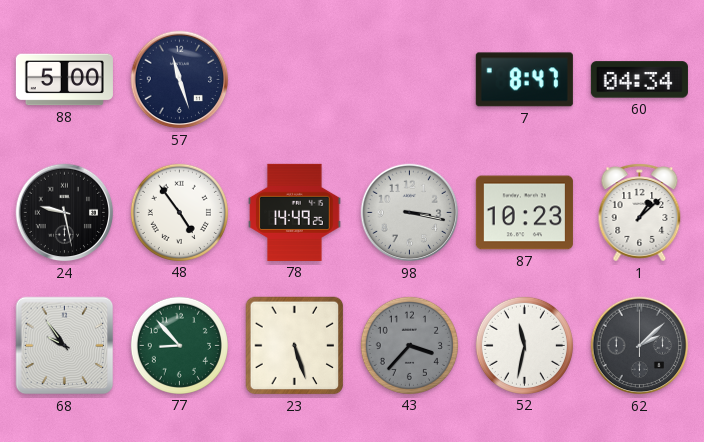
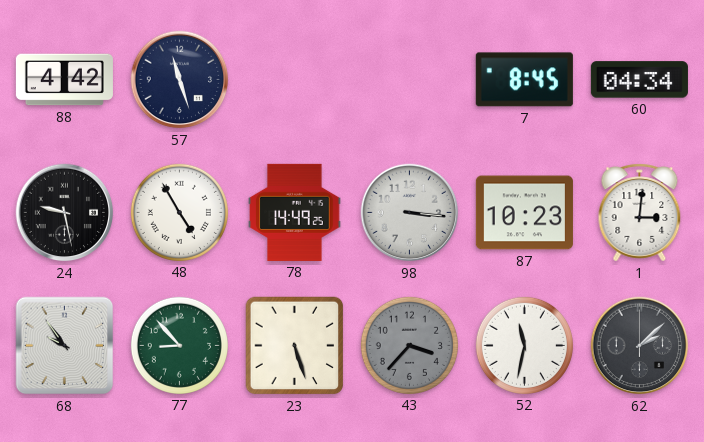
88: 5:00 -> 4:42
7: 8:47 -> 8:45
48: 4:54 -> 4:55
98: 3:17 -> 3:16
1: 1:08 -> 3:01
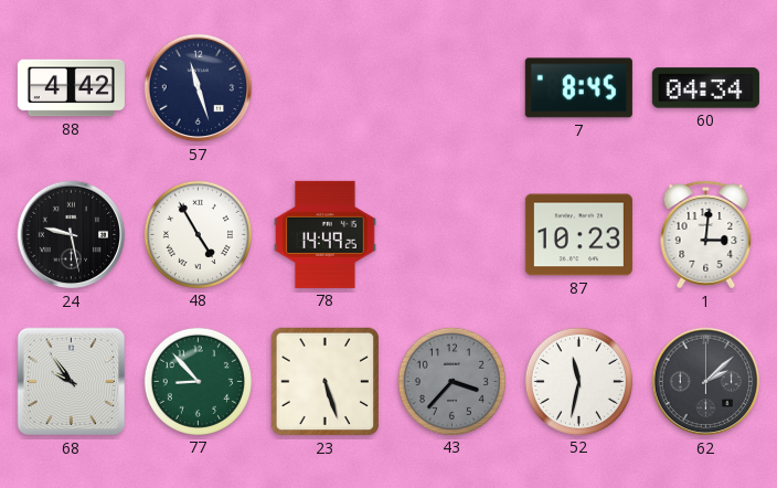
98: 3:16 -> none
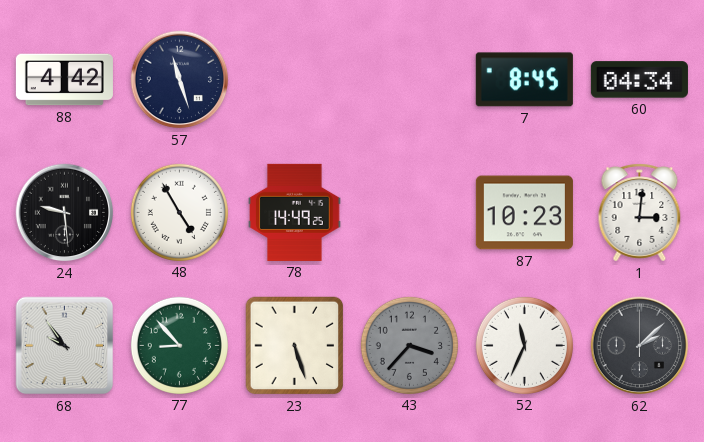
24: 9:28 -> 9:29
52: 11:32 -> 11:34
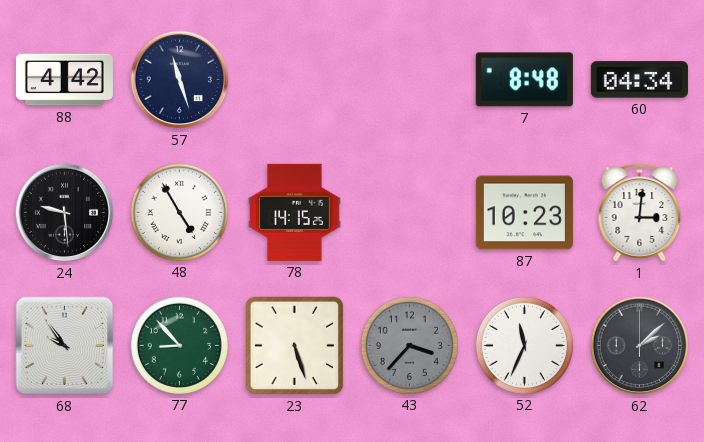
7: 8:45 -> 8:48
78: 14:49 -> 14:15
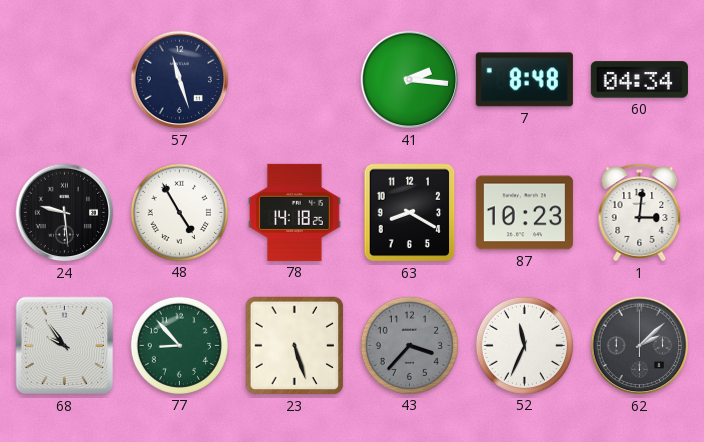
88: 4:42 -> none
41: none -> 2:16
78: 14:15 -> 14:18
63: none -> 8:20
